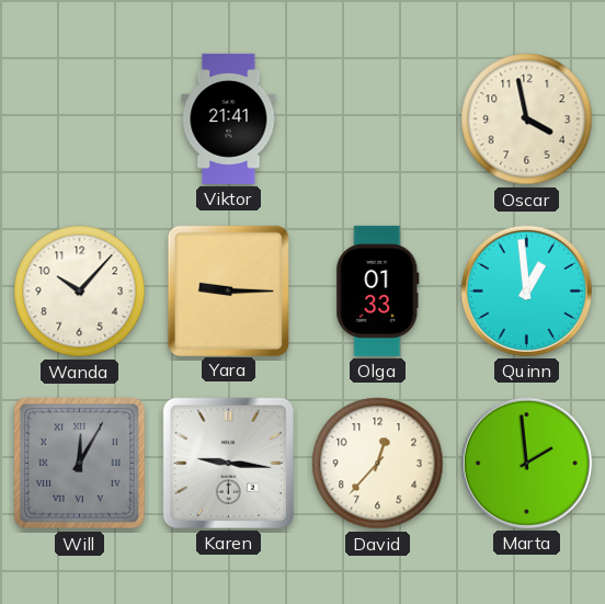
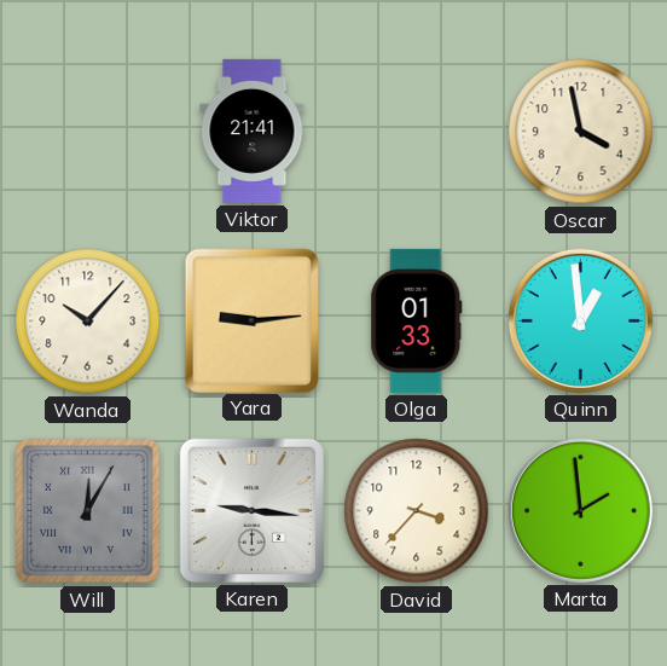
Yara: 9:15 -> 9:14
David: 12:37 -> 3:37
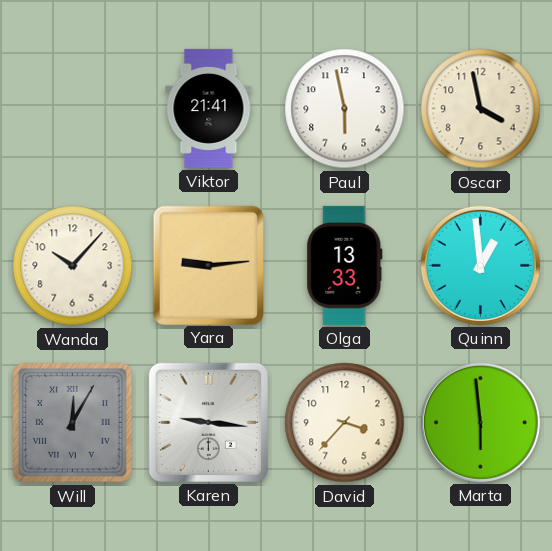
Paul: none -> 5:58
Olga: 01:33 -> 13:33
Marta: 1:59 -> 5:59
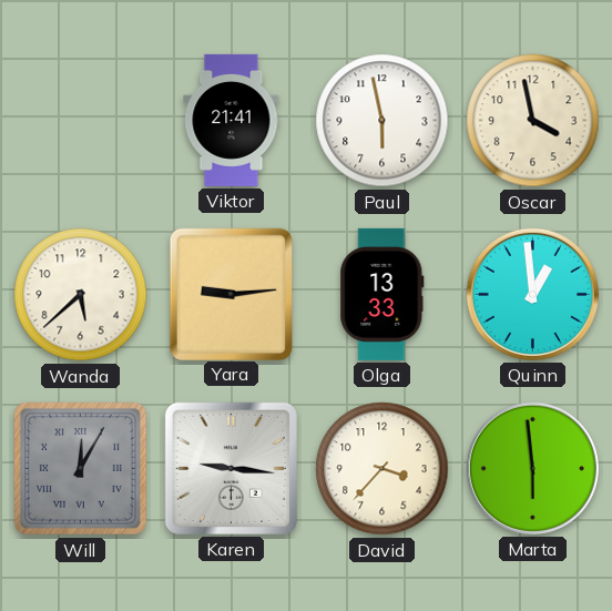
Wanda: 10:07 -> 5:38
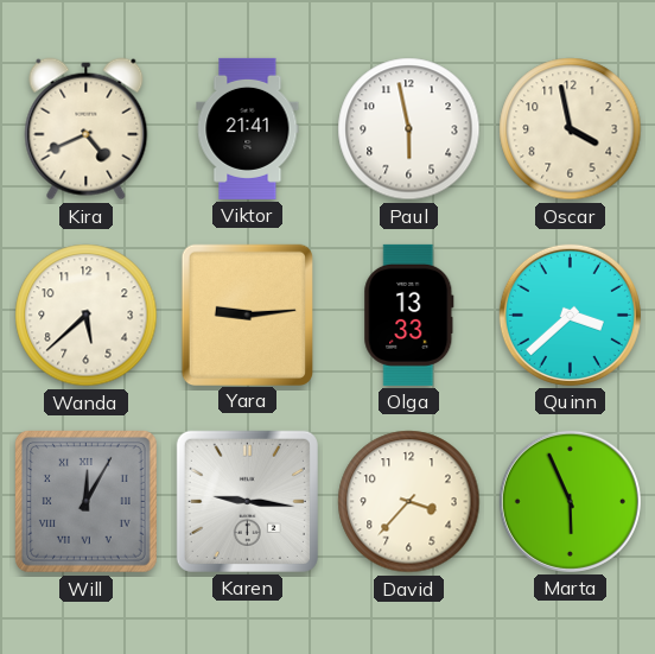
Kira: none -> 4:41
Quinn: 12:59 -> 3:38
Marta: 5:59 -> 5:56
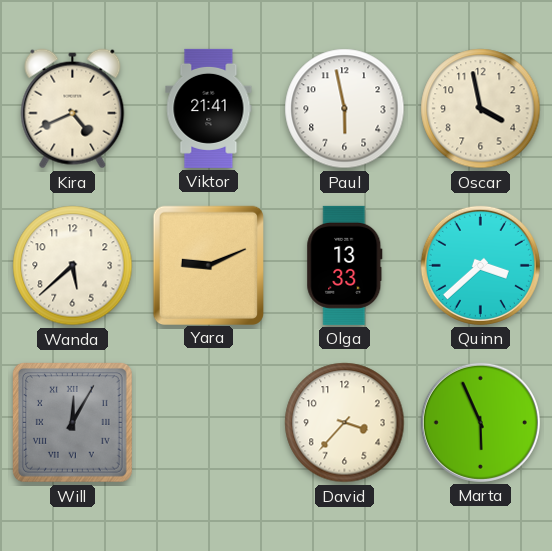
Yara: 9:14 -> 9:11
Karen: 9:16 -> none
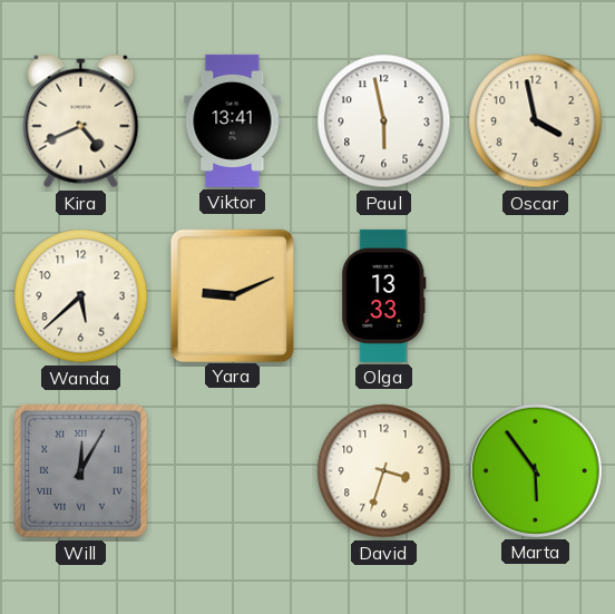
Viktor: 21:41 -> 13:41
Quinn: 3:38 -> none
David: 3:37 -> 3:33
Marta: 5:56 -> 5:54
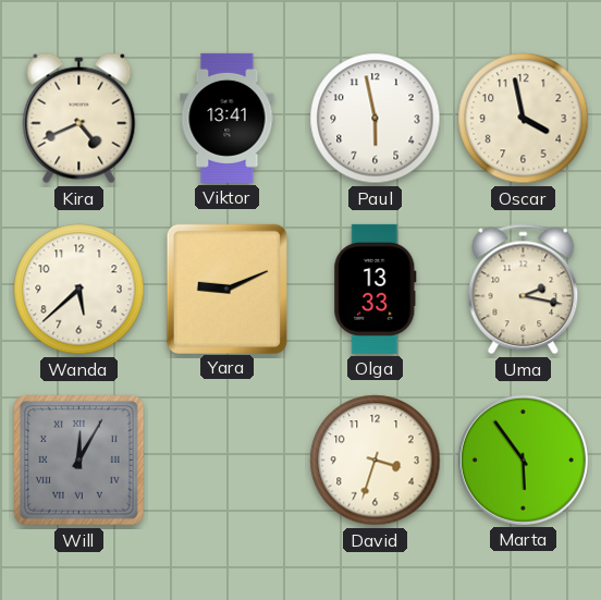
Uma: none -> 2:17
